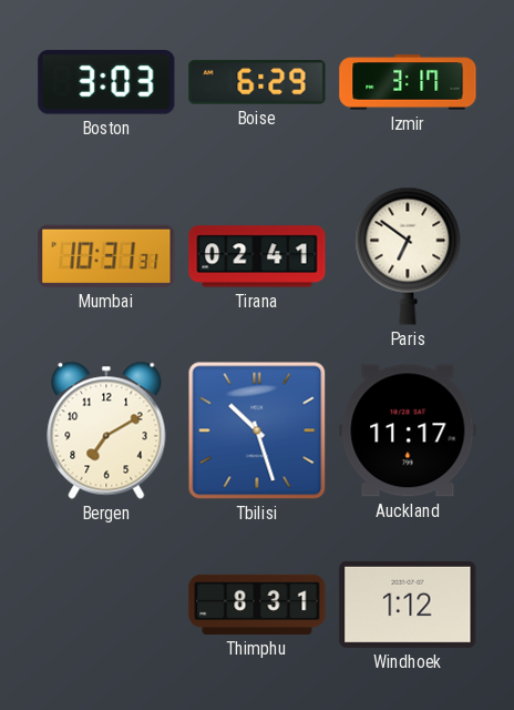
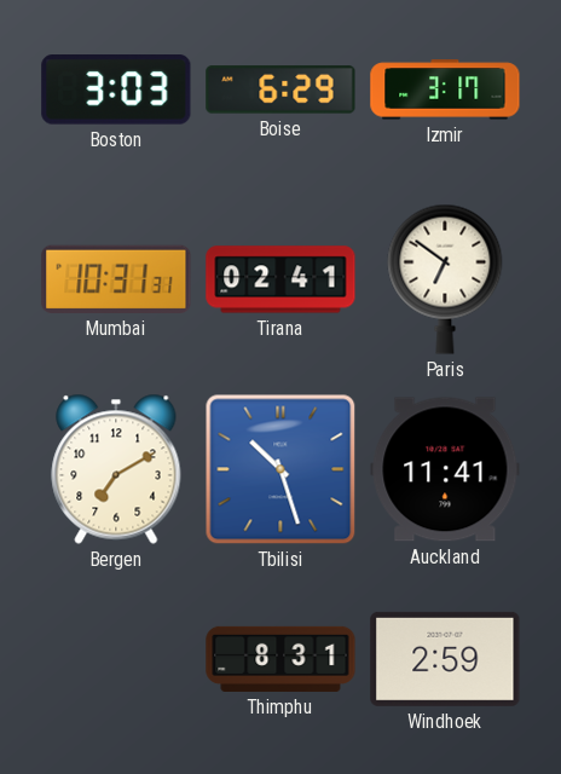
Auckland: 11:17 -> 11:41
Windhoek: 1:12 -> 2:59
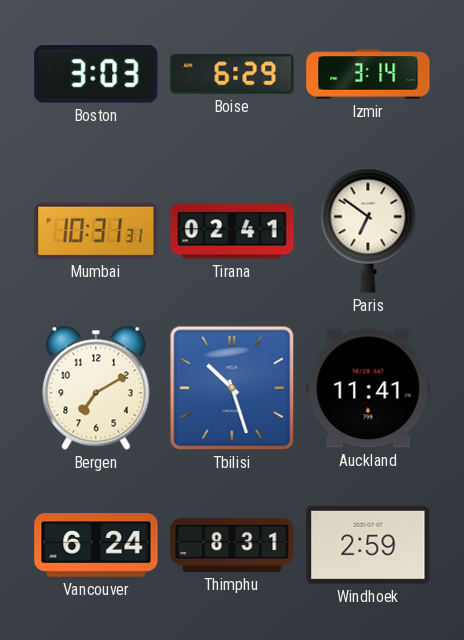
Izmir: 3:17 -> 3:14
Vancouver: none -> 6:24
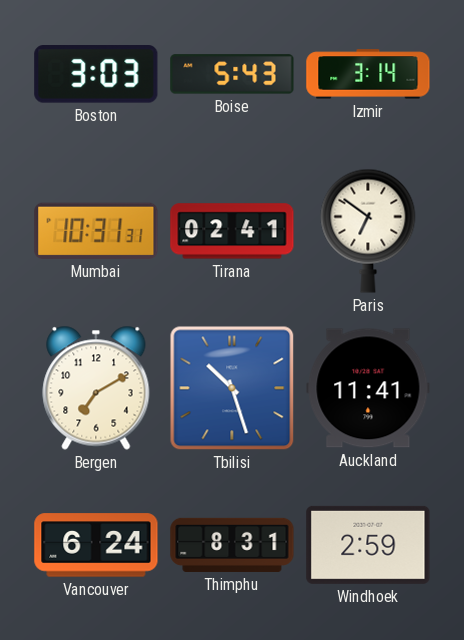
Boise: 6:29 -> 5:43
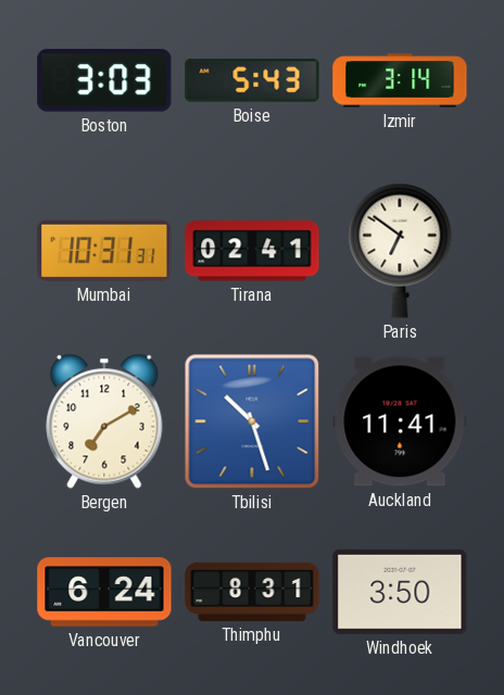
Windhoek: 2:59 -> 3:50
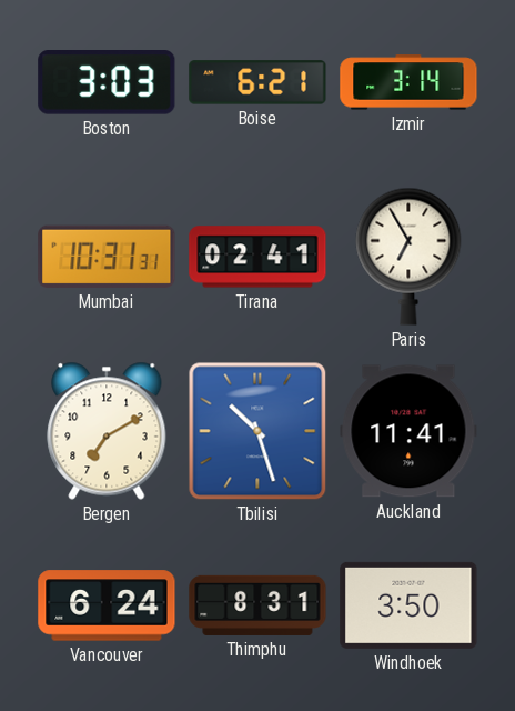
Boise: 5:43 -> 6:21
Paris: 6:51 -> 6:55
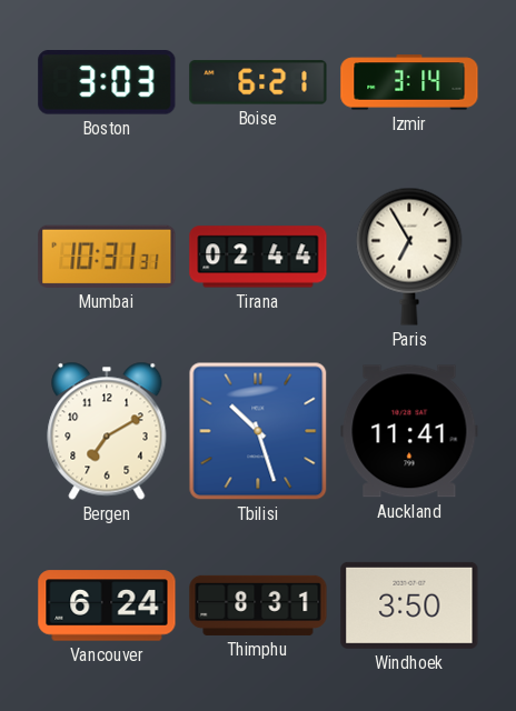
Tirana: 02:41 -> 02:44
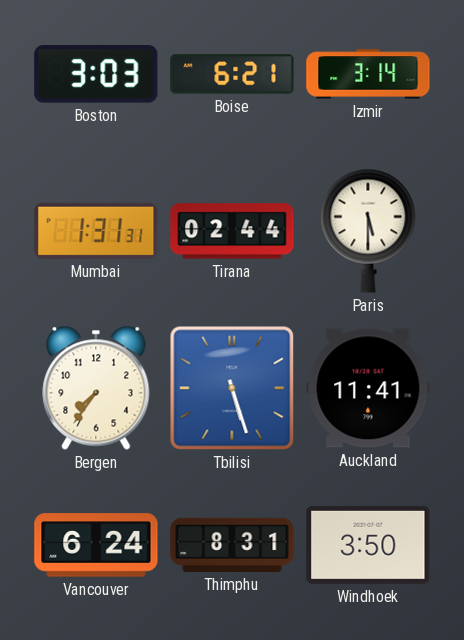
Mumbai: 10:31 -> 1:31
Paris: 6:55 -> 5:30
Bergen: 7:10 -> 7:36
Tbilisi: 10:27 -> 5:27
